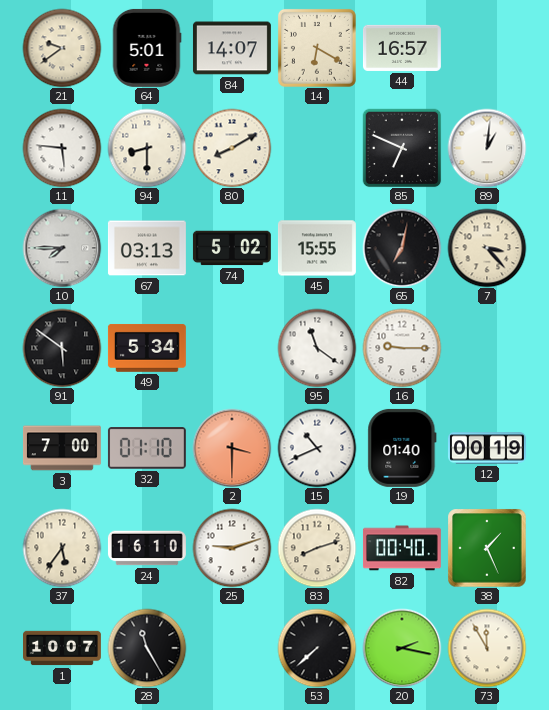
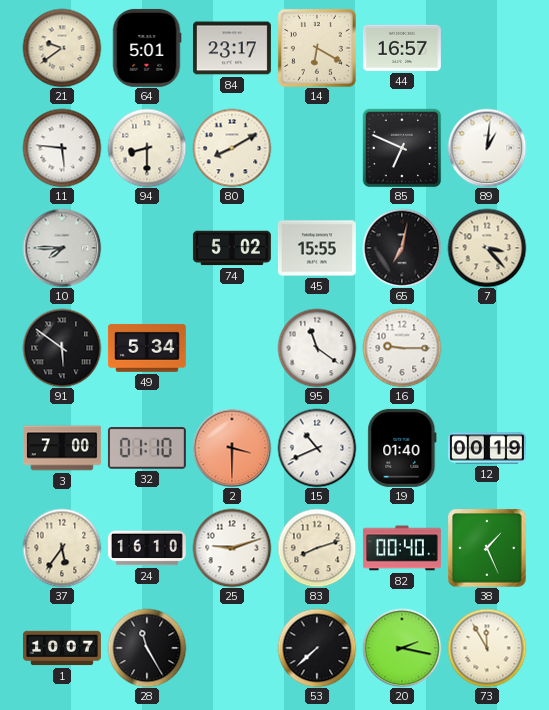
84: 14:07 -> 23:17
67: 03:13 -> none
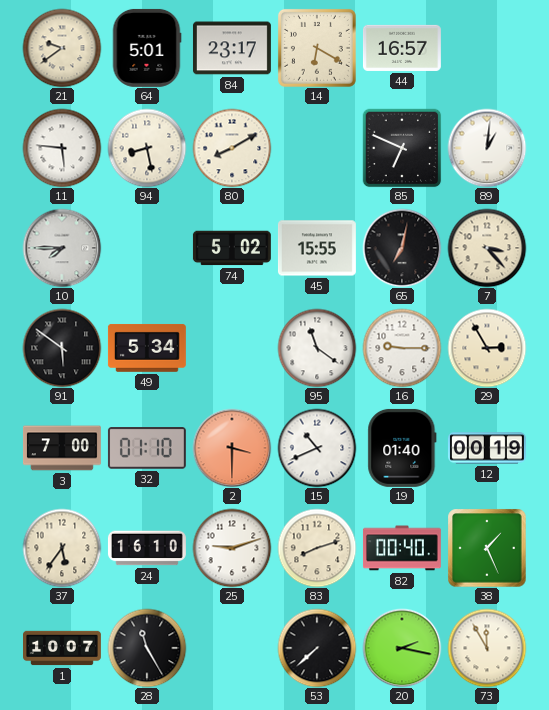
94: 8:30 -> 8:28
29: none -> 2:55
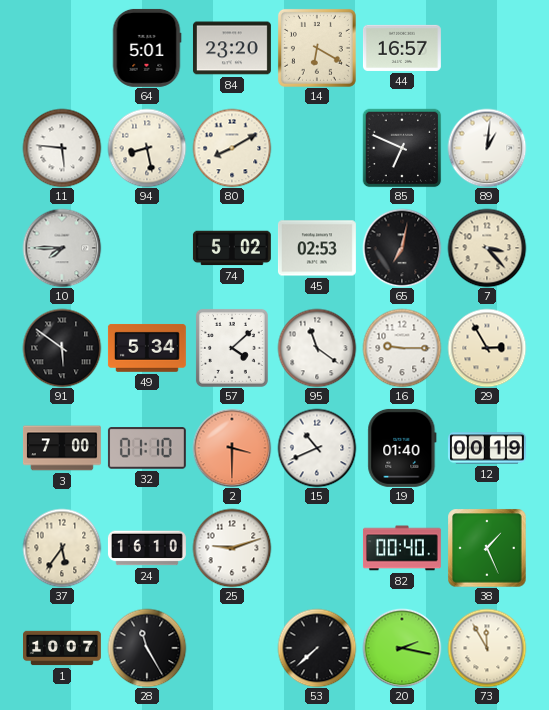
21: 9:39 -> none
84: 23:17 -> 23:20
45: 15:55 -> 02:53
57: none -> 4:08
83: 8:12 -> none
